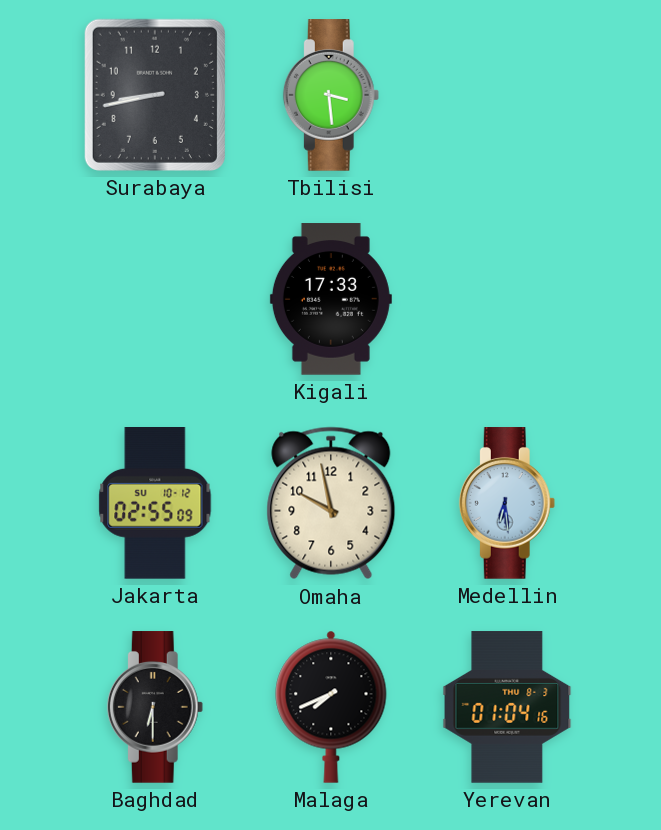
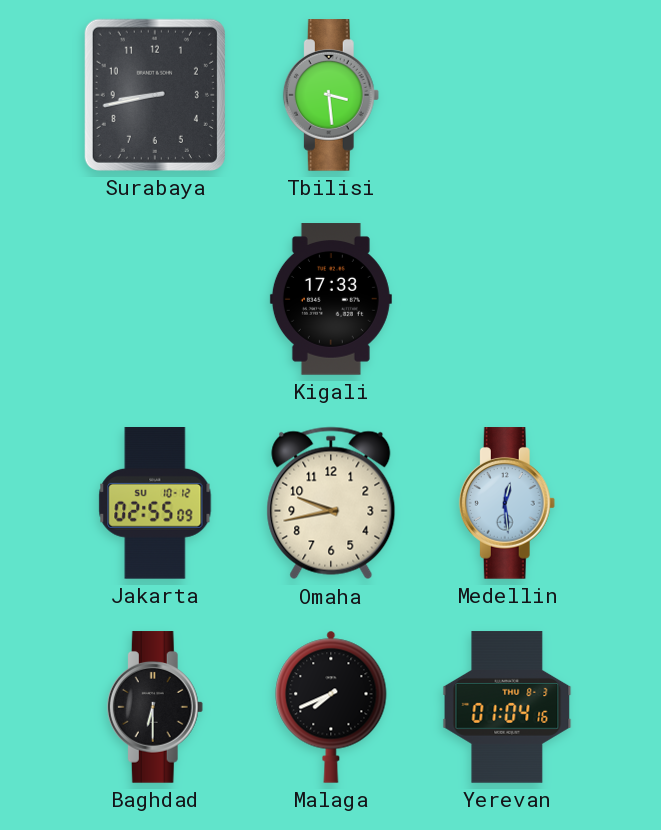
Omaha: 9:58 -> 9:43
Medellin: 6:29 -> 12:29
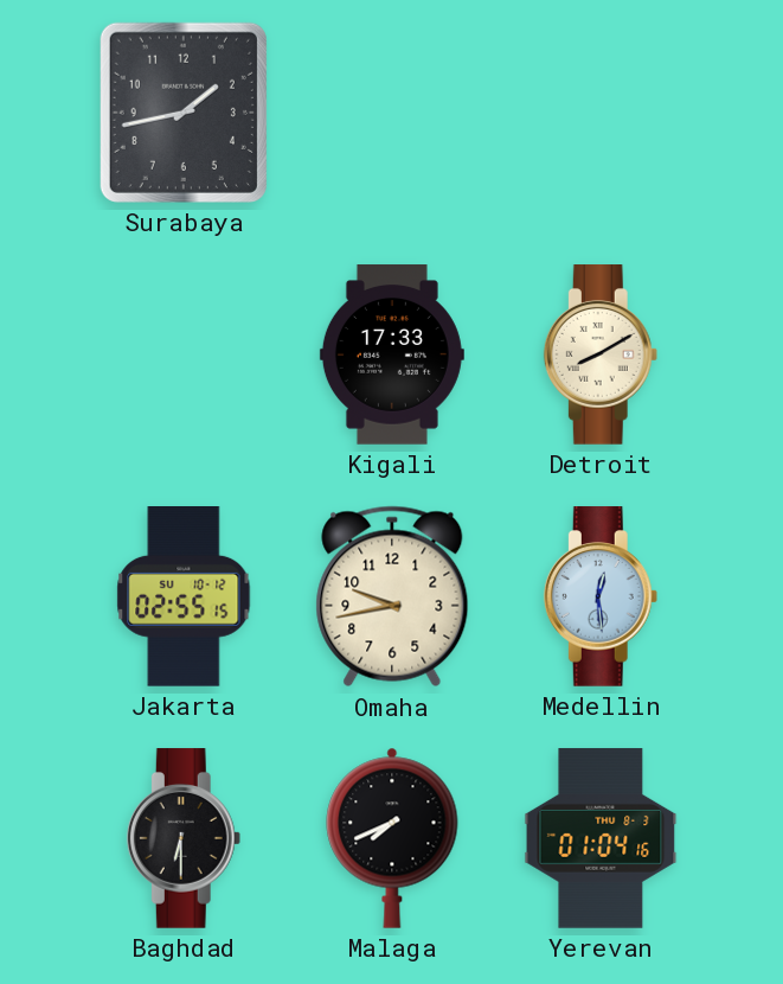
Surabaya: 8:43 -> 1:43
Tbilisi: 3:29 -> none
Detroit: none -> 8:10
Jakarta: 02:55:09 -> 02:55:15
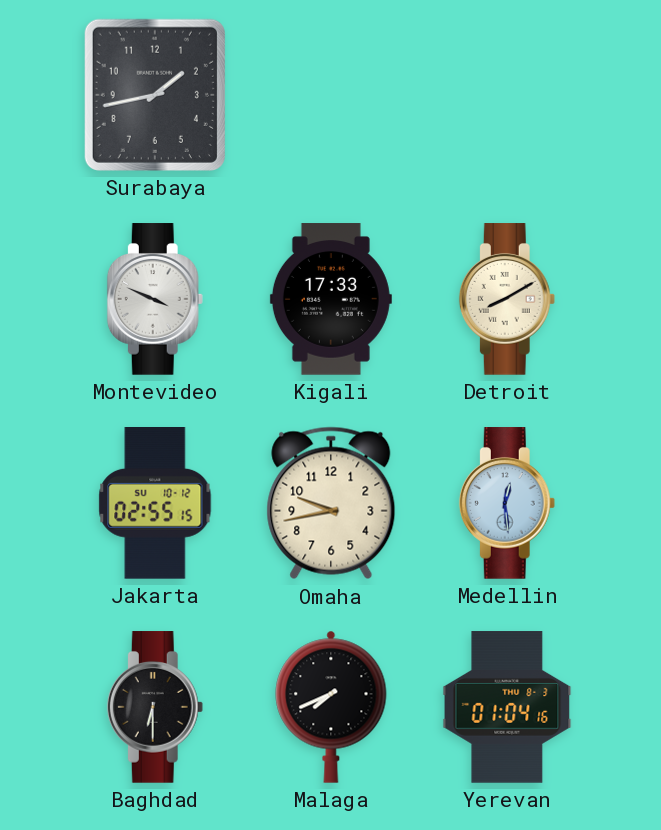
Montevideo: none -> 3:49
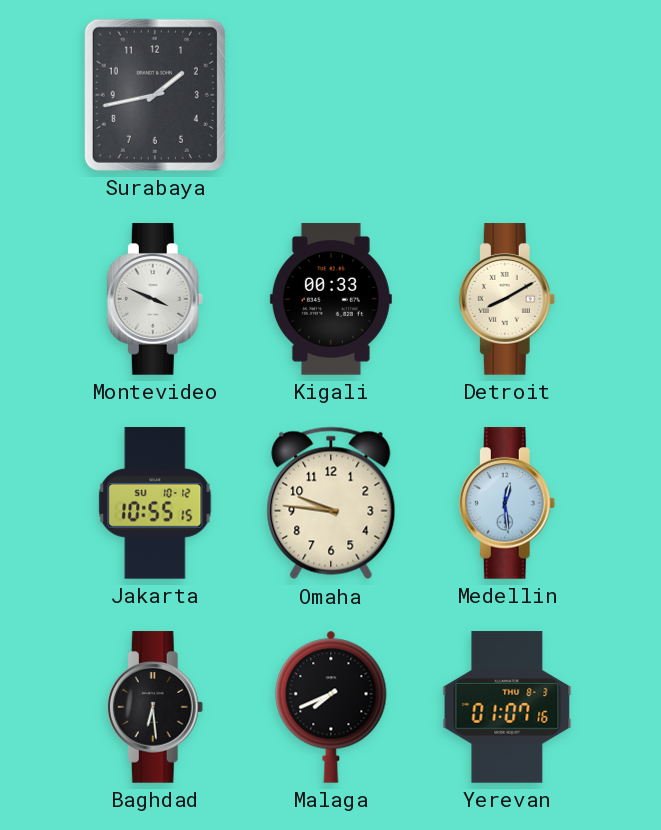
Kigali: 17:33 -> 00:33
Jakarta: 02:55 -> 10:55
Omaha: 9:43 -> 9:46
Baghdad: 6:30 -> 6:29
Yerevan: 01:04 -> 01:07
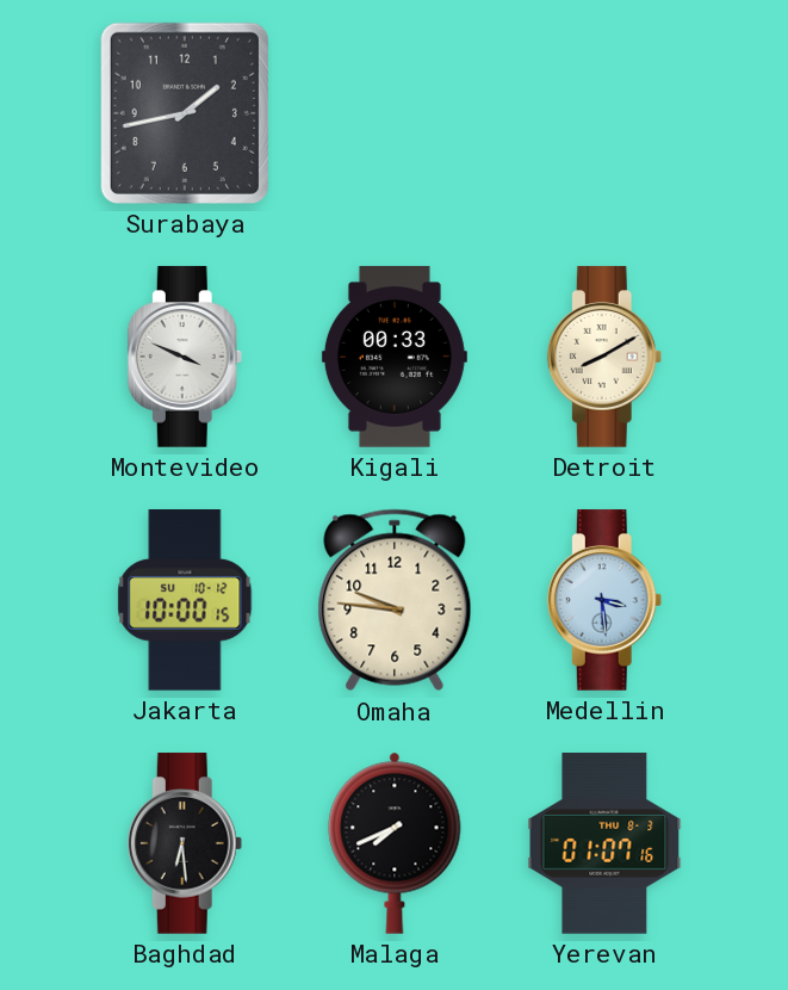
Jakarta: 10:55 -> 10:00
Medellin: 12:29 -> 3:29
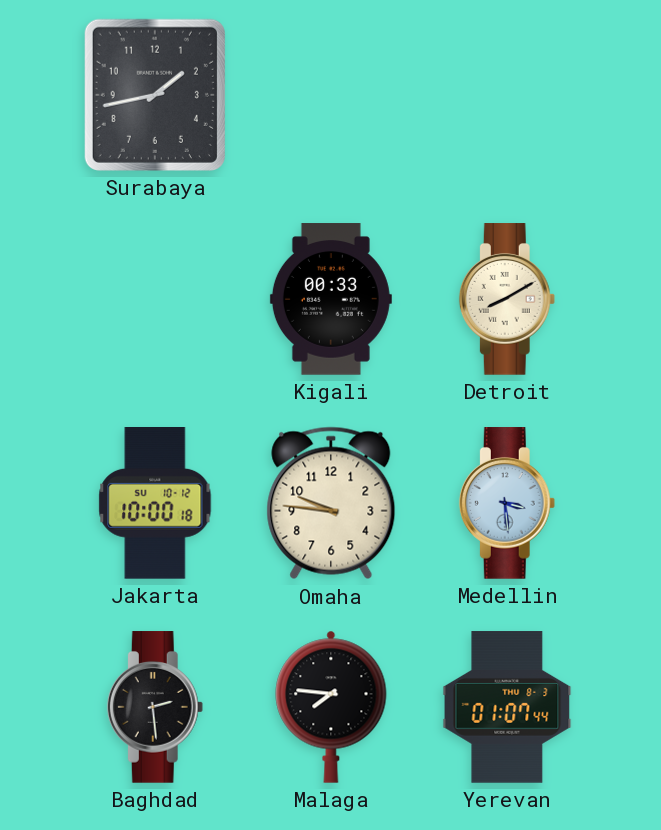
Montevideo: 3:49 -> none
Jakarta: 10:00:15 -> 10:00:18
Baghdad: 6:29 -> 2:29
Malaga: 7:41 -> 7:46
Yerevan: 01:07:16 -> 01:07:44
